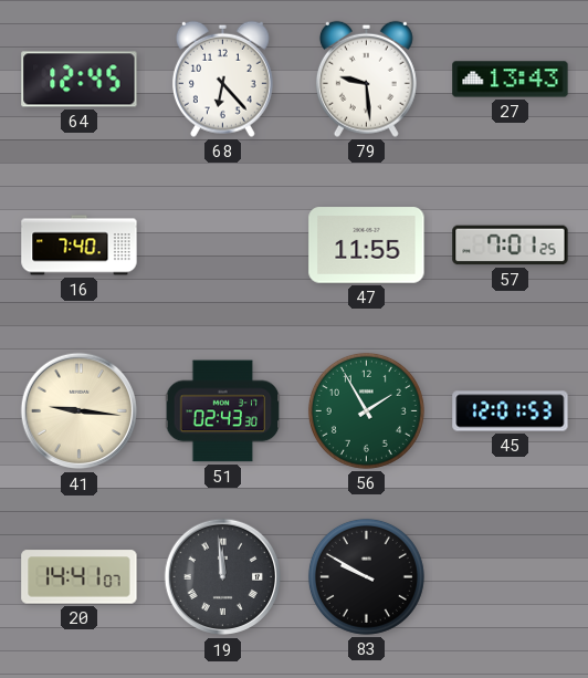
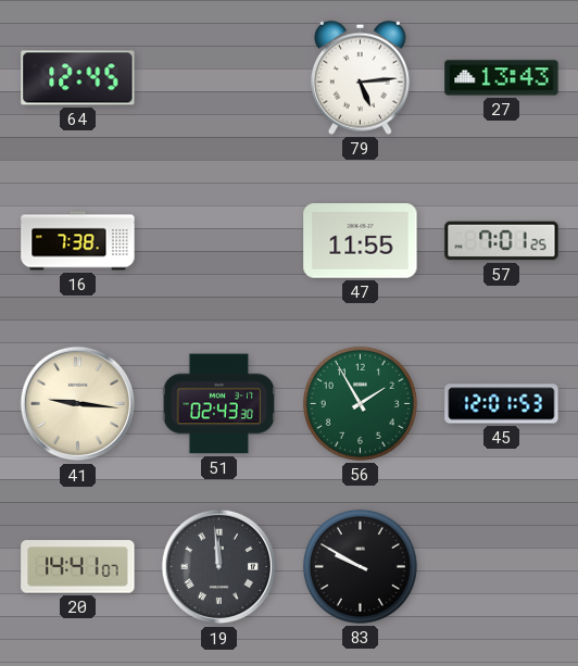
68: 6:23 -> none
79: 9:29 -> 5:14
16: 7:40 -> 7:38
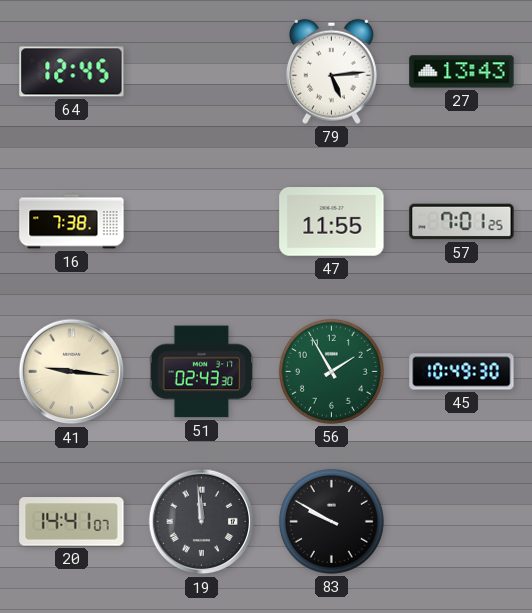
45: 12:01 -> 10:49
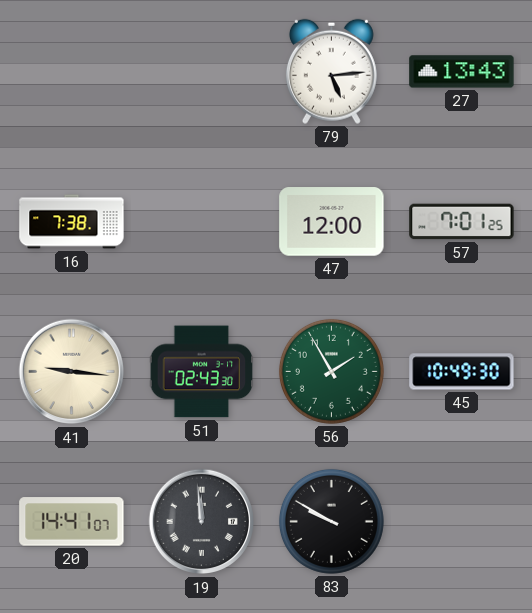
64: 12:45 -> none
47: 11:55 -> 12:00
